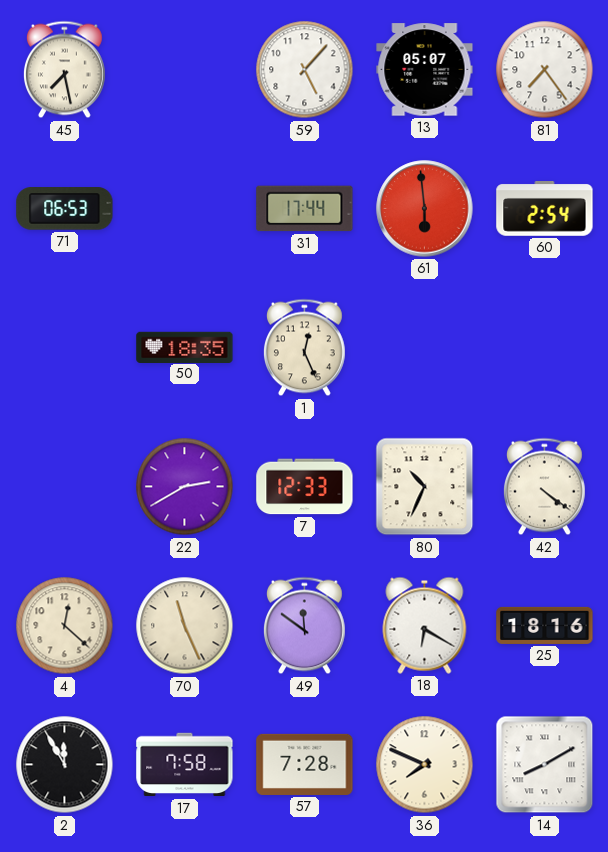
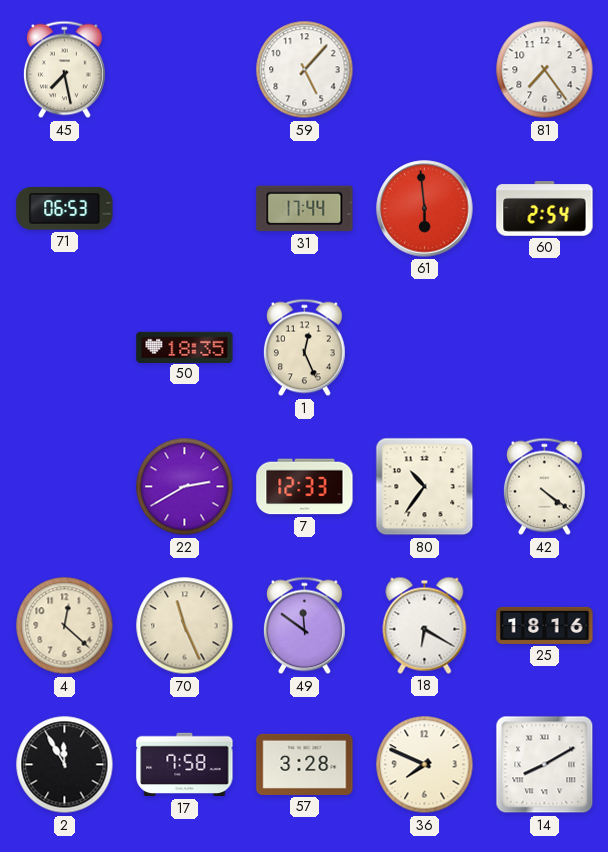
13: 05:07 -> none
80: 10:34 -> 10:36
57: 7:28 -> 3:28
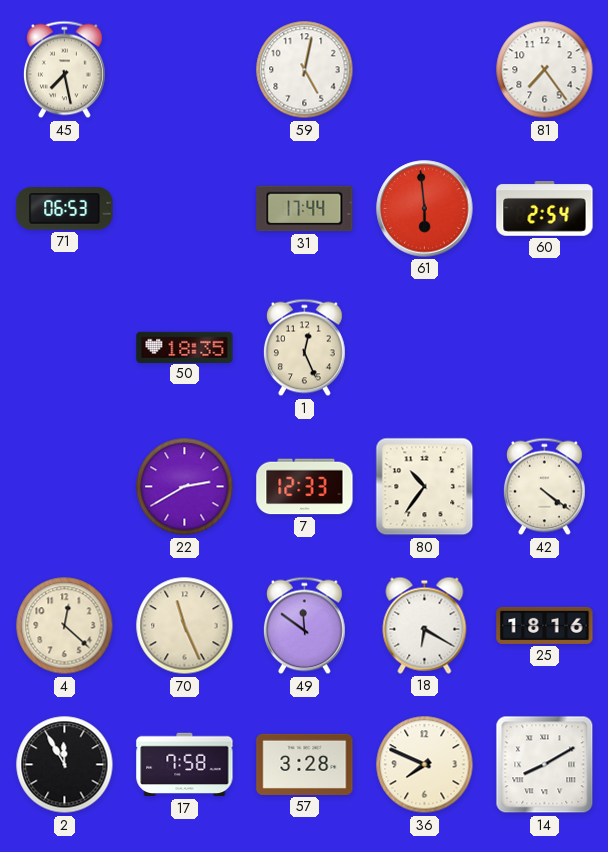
59: 5:07 -> 5:02
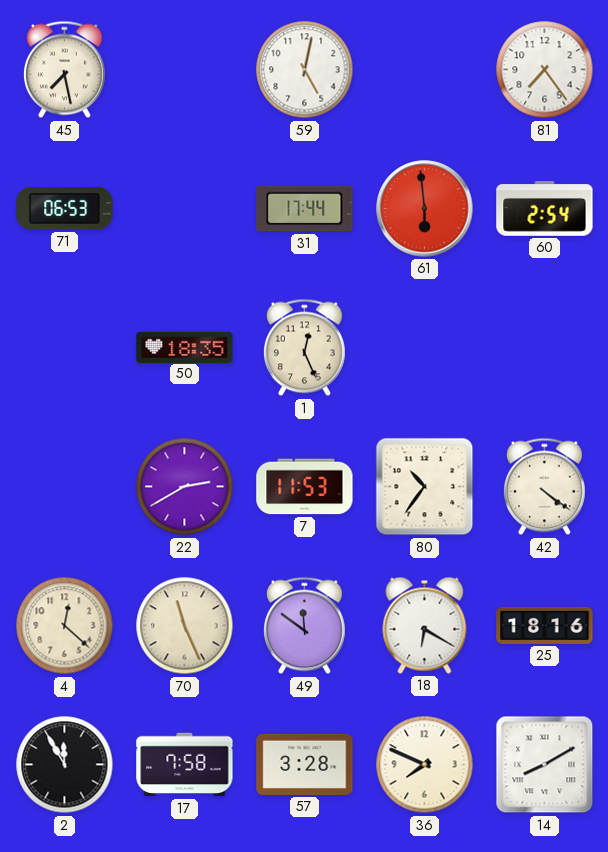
7: 12:33 -> 11:53
